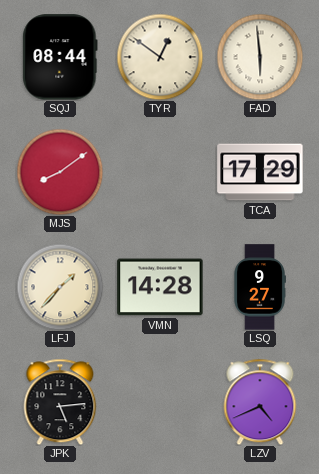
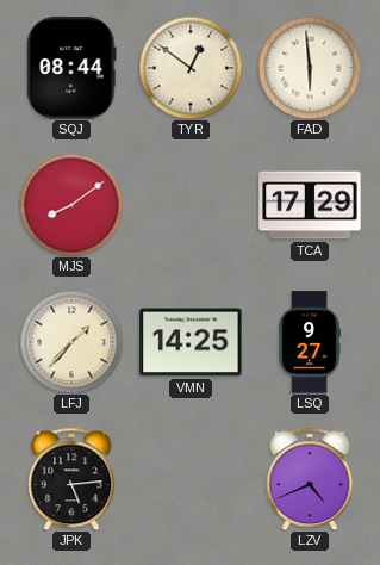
VMN: 14:28 -> 14:25
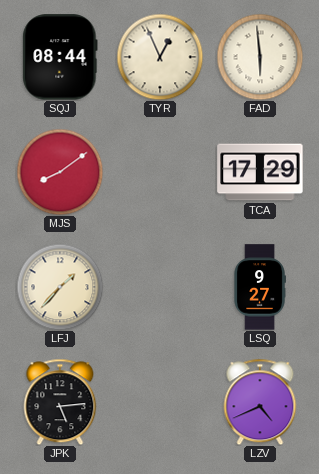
TYR: 12:51 -> 12:56
VMN: 14:25 -> none
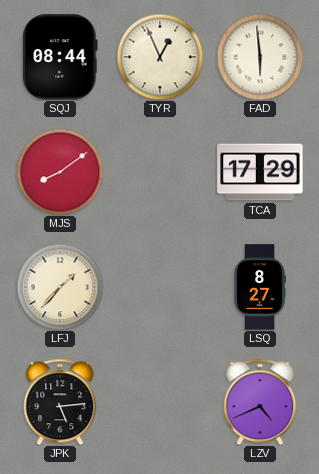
LSQ: 9:27 -> 8:27
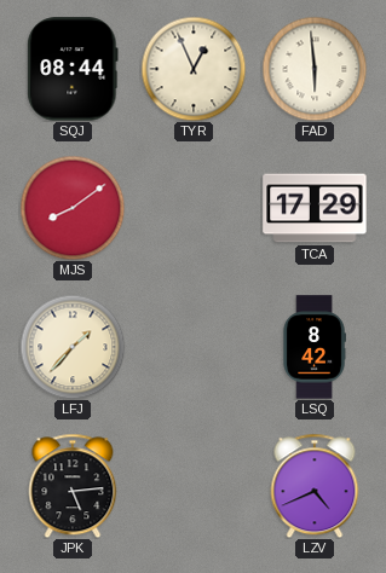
LSQ: 8:27 -> 8:42
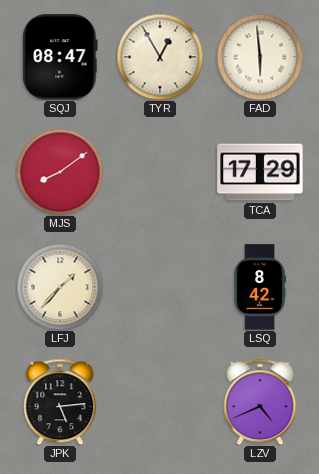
SQJ: 08:44 -> 08:47
TYR: 12:56 -> 12:55
